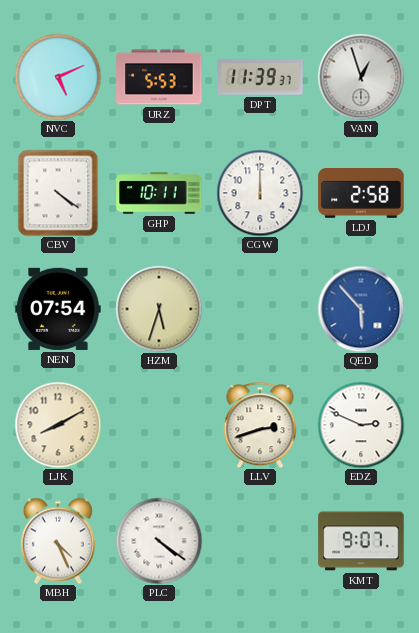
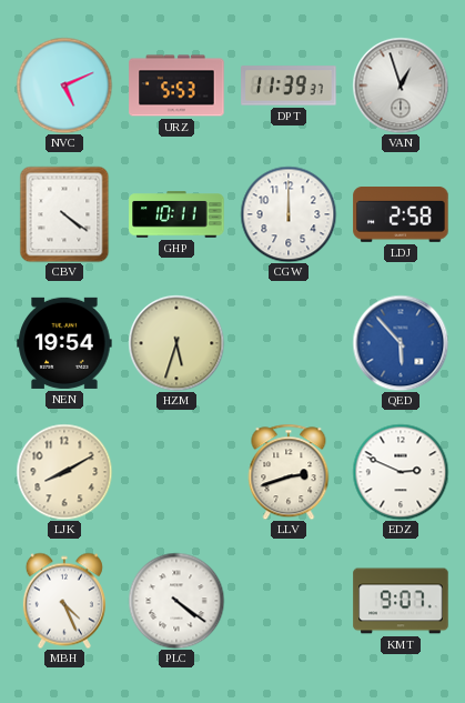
NEN: 07:54 -> 19:54
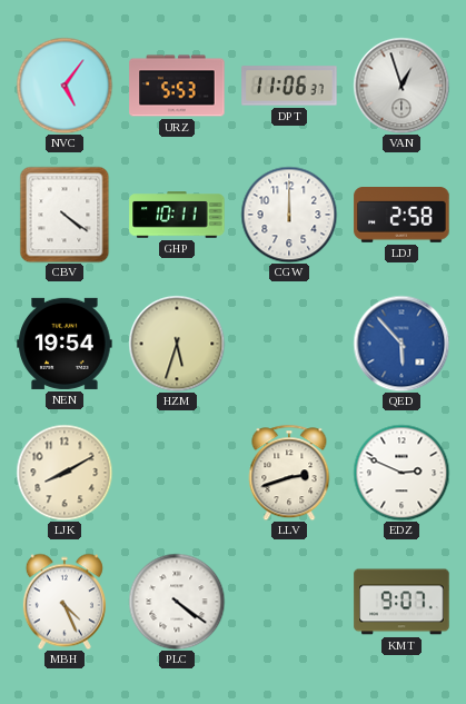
NVC: 5:11 -> 5:06
DPT: 11:39 -> 11:06
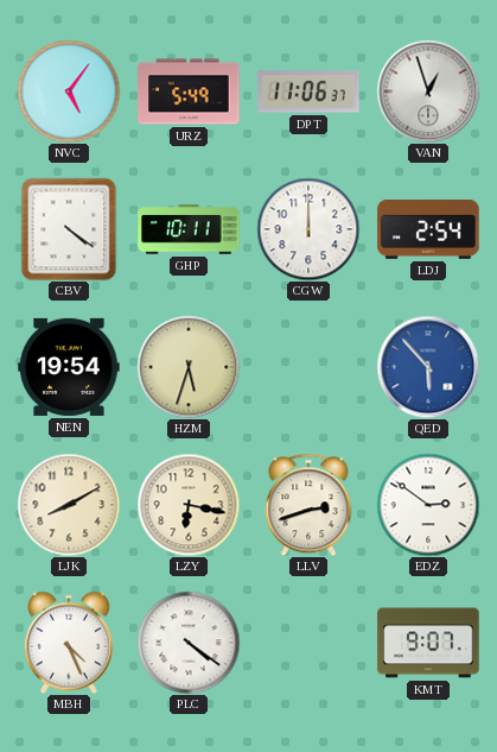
URZ: 5:53 -> 5:49
LDJ: 2:58 -> 2:54
LZY: none -> 6:17
EDZ: 2:49 -> 2:51
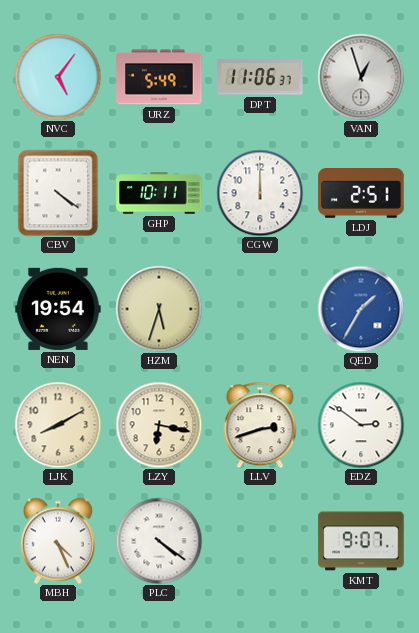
LDJ: 2:54 -> 2:51
QED: 5:53 -> 1:35
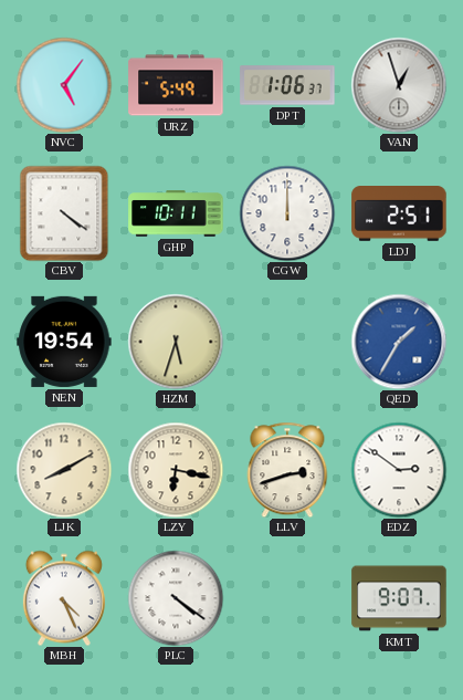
DPT: 11:06 -> 1:06
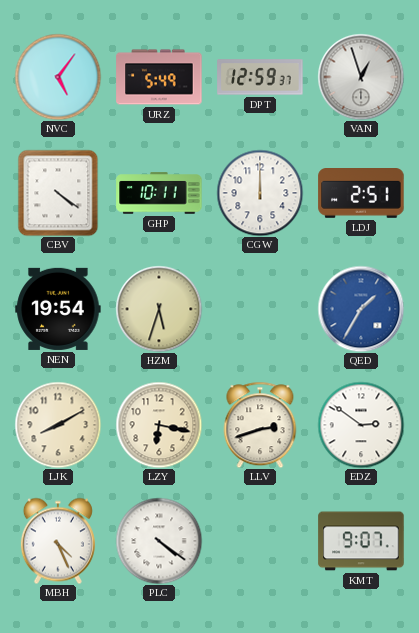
DPT: 1:06 -> 12:59
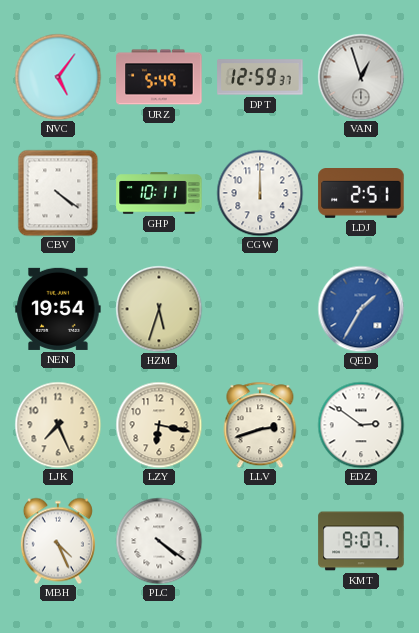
LJK: 8:10 -> 7:26
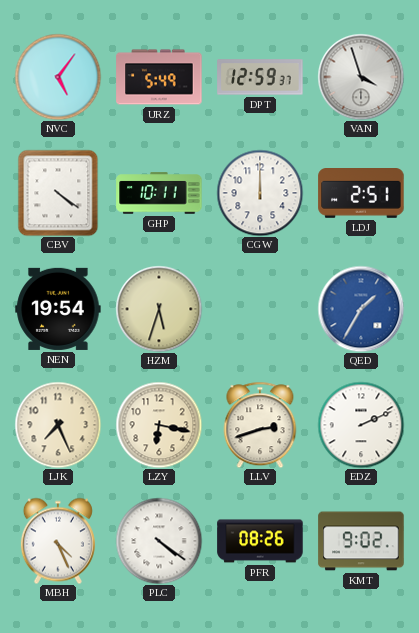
VAN: 12:57 -> 3:57
EDZ: 2:51 -> 2:11
PFR: none -> 08:26
KMT: 9:07 -> 9:02
